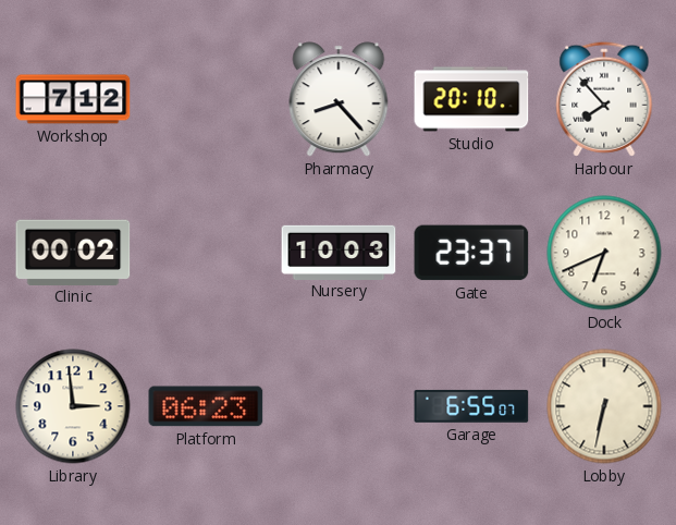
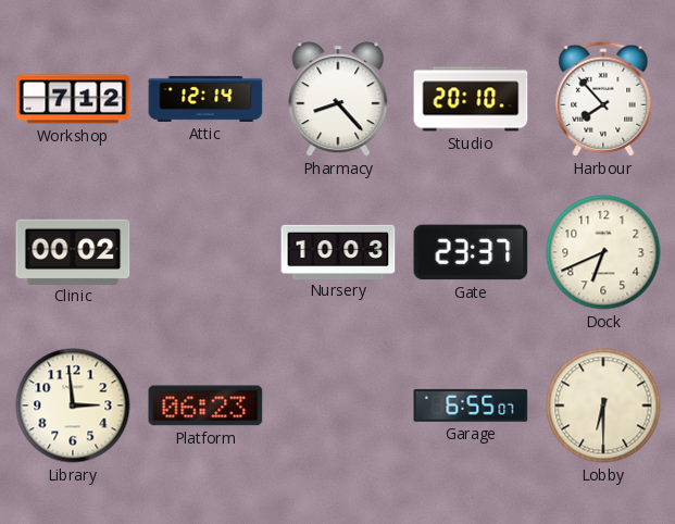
Attic: none -> 12:14
Lobby: 6:32 -> 6:30
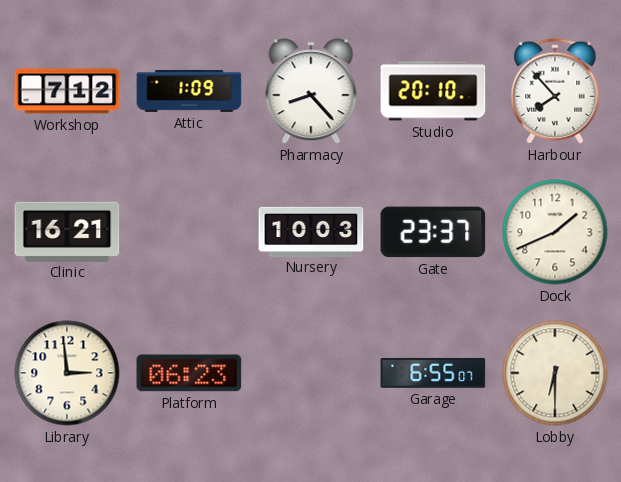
Attic: 12:14 -> 1:09
Clinic: 00:02 -> 16:21
Dock: 6:41 -> 1:41
